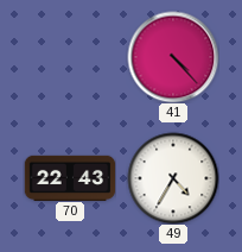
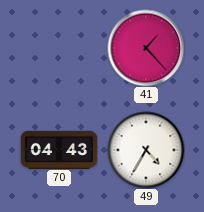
41: 4:23 -> 1:23
70: 22:43 -> 04:43
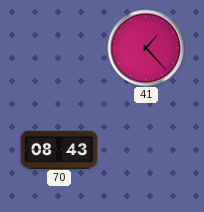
70: 04:43 -> 08:43
49: 4:35 -> none
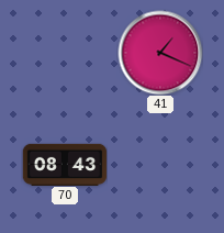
41: 1:23 -> 1:19
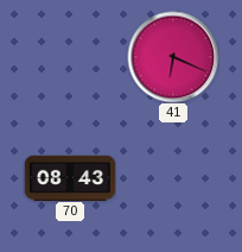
41: 1:19 -> 6:19
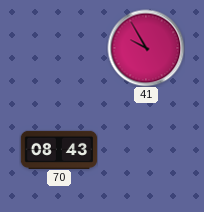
41: 6:19 -> 9:55
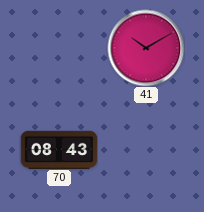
41: 9:55 -> 10:10
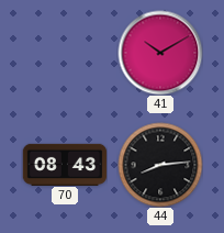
44: none -> 8:14
